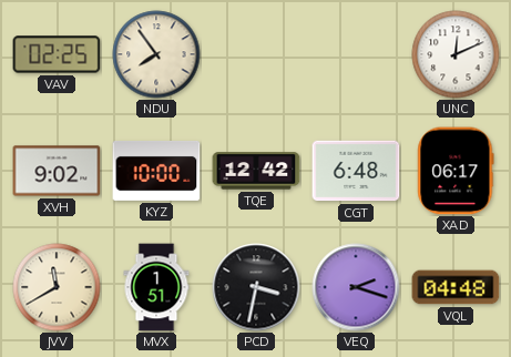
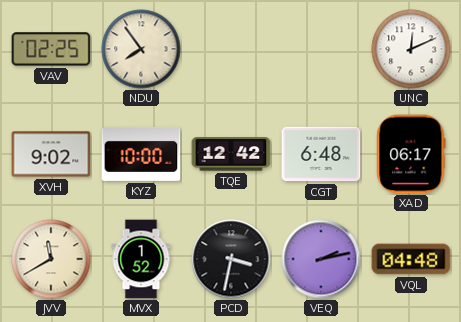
MVX: 1:51 -> 1:52
VEQ: 2:18 -> 2:13
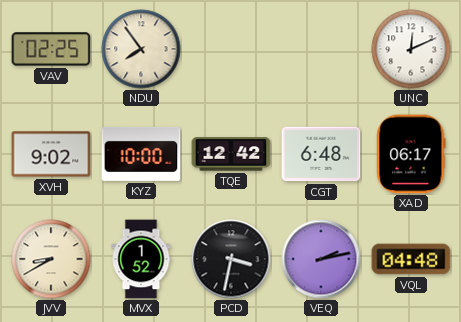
JVV: 11:40 -> 8:40
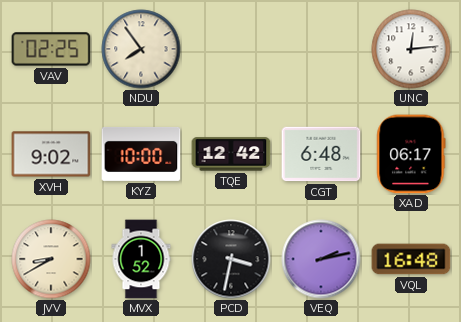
UNC: 12:11 -> 12:14
VQL: 04:48 -> 16:48
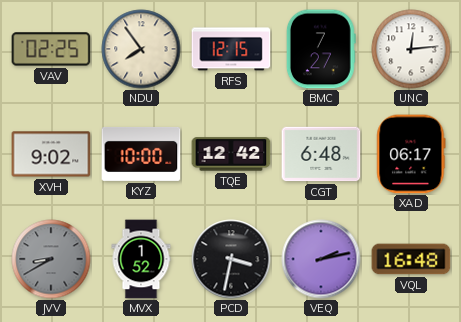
RFS: none -> 12:15
BMC: none -> 7:27
JVV dial: cream -> grey
